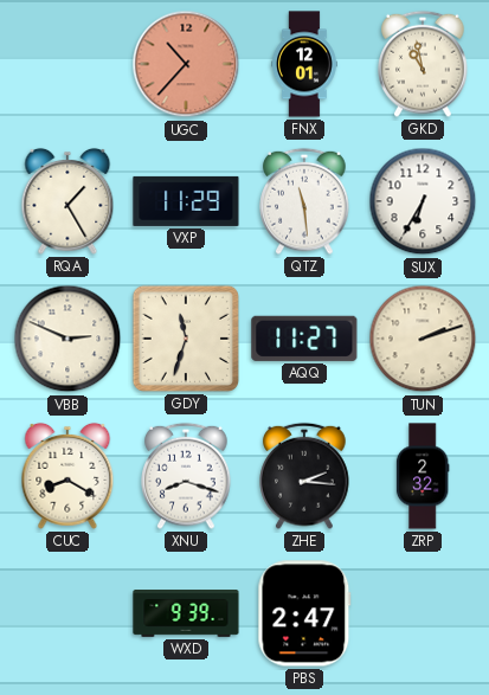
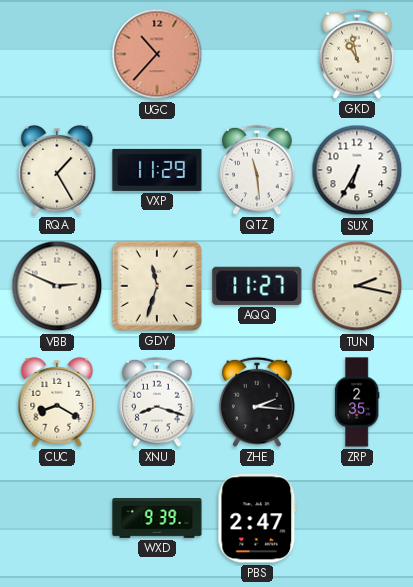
FNX: 12:01 -> none
TUN: 2:12 -> 2:17
ZRP: 2:32 -> 2:35
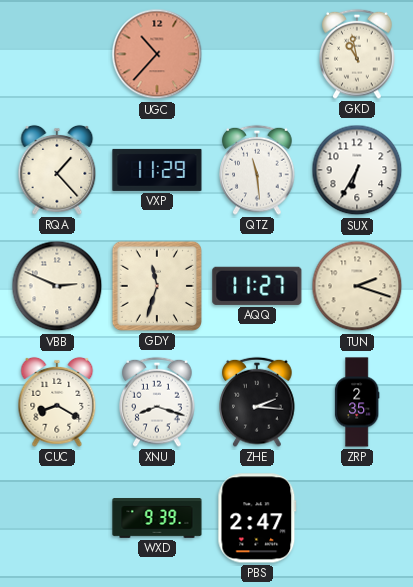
RQA: 1:25 -> 1:23
TUN: 2:17 -> 2:18
